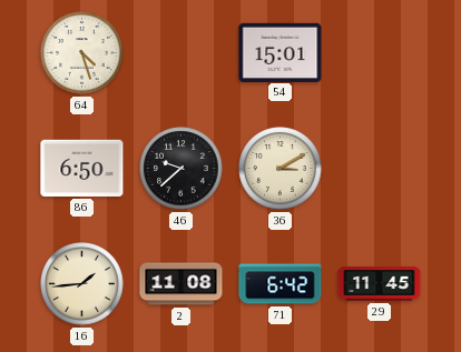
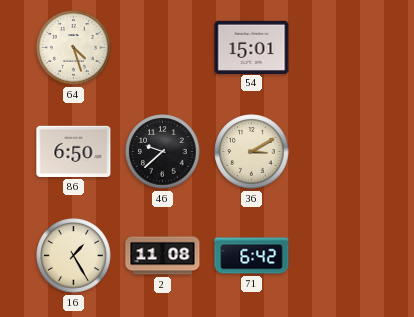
16: 1:44 -> 1:25
29: 11:45 -> none
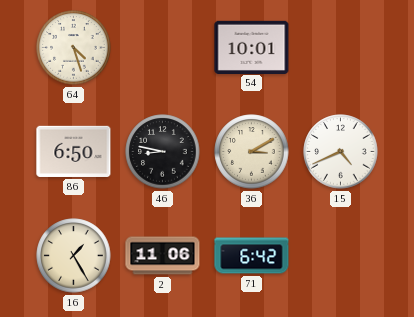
54: 15:01 -> 10:01
46: 9:38 -> 8:47
15: none -> 4:41
2: 11:08 -> 11:06
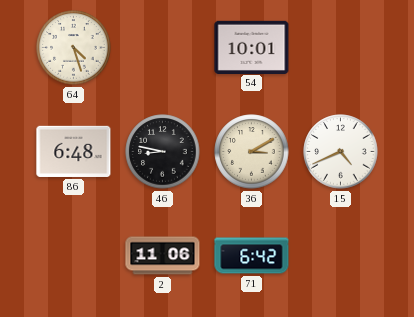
86: 6:50 -> 6:48
16: 1:25 -> none
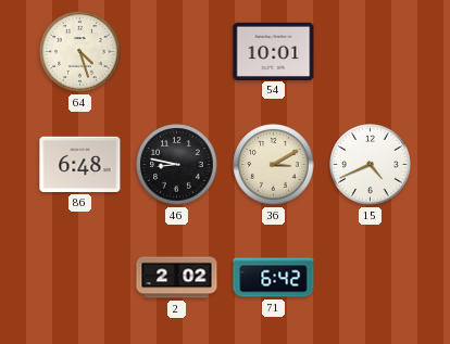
2: 11:06 -> 2:02
